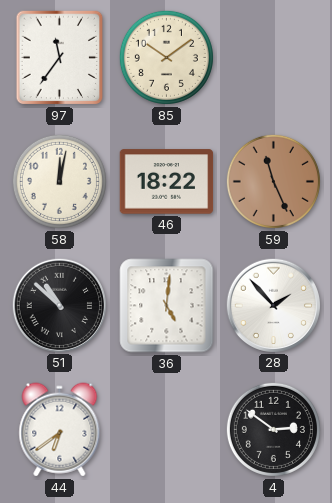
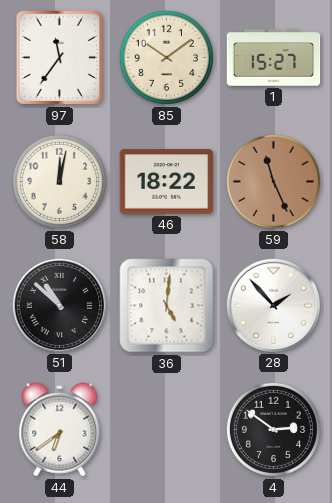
1: none -> 15:27
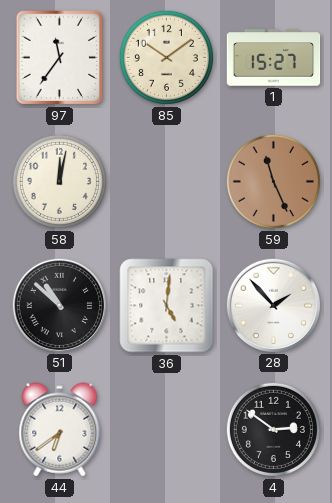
46: 18:22 -> none
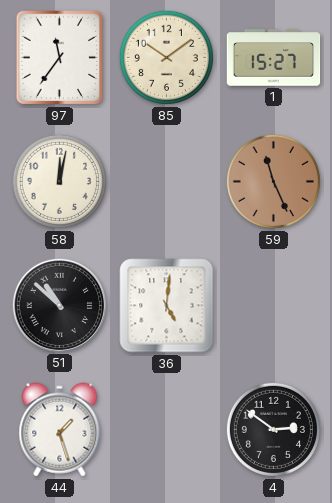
28: 1:53 -> none
44: 6:39 -> 1:27
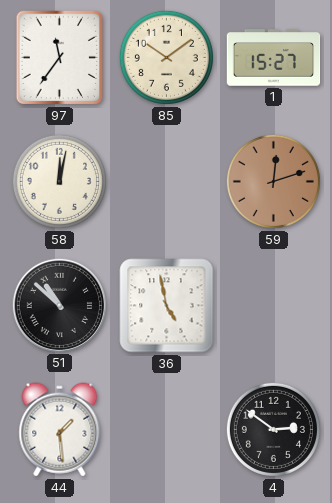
59: 11:26 -> 12:12
36: 5:01 -> 4:58
44: 1:27 -> 1:29
